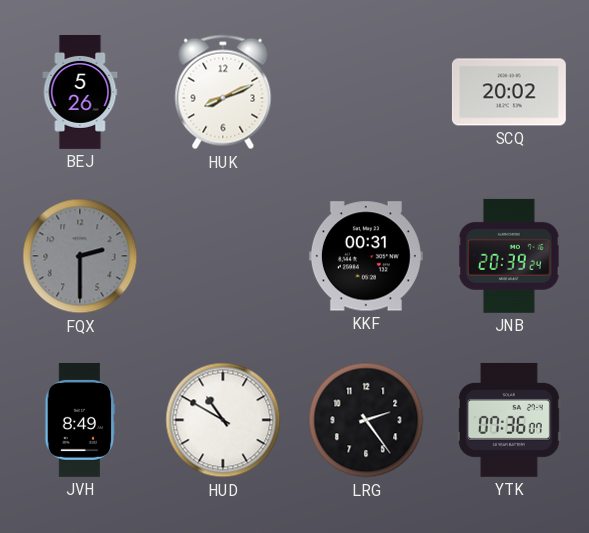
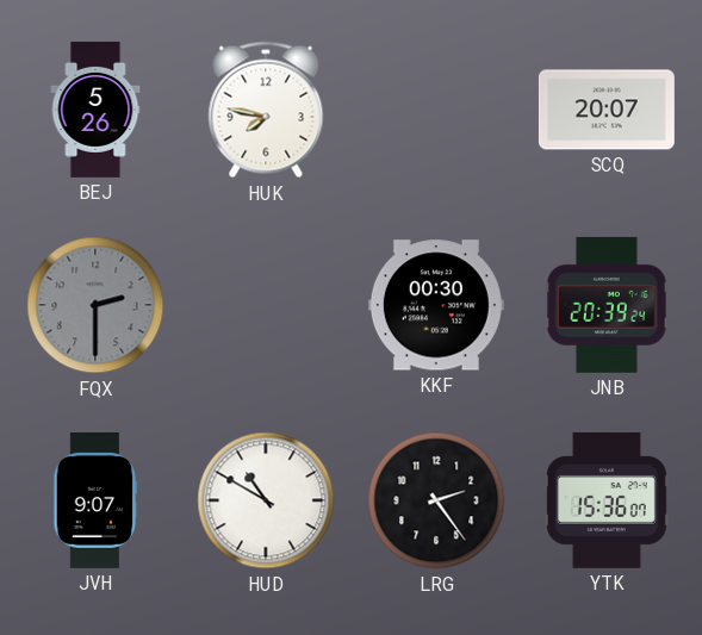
HUK: 8:11 -> 7:47
SCQ: 20:02 -> 20:07
KKF: 00:31 -> 00:30
JVH: 8:49 -> 9:07
YTK: 07:36 -> 15:36
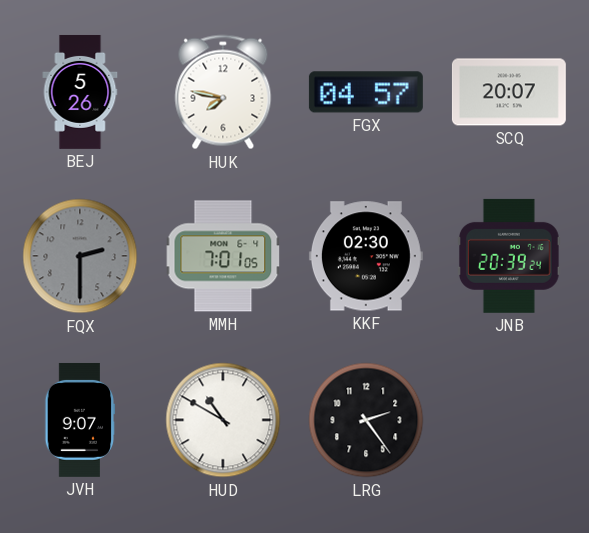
FGX: none -> 04:57
MMH: none -> 7:01
KKF: 00:30 -> 02:30
YTK: 15:36 -> none
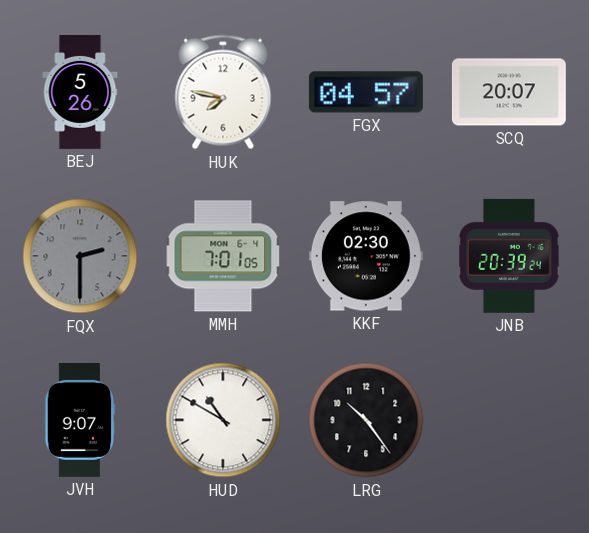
LRG: 2:24 -> 10:24
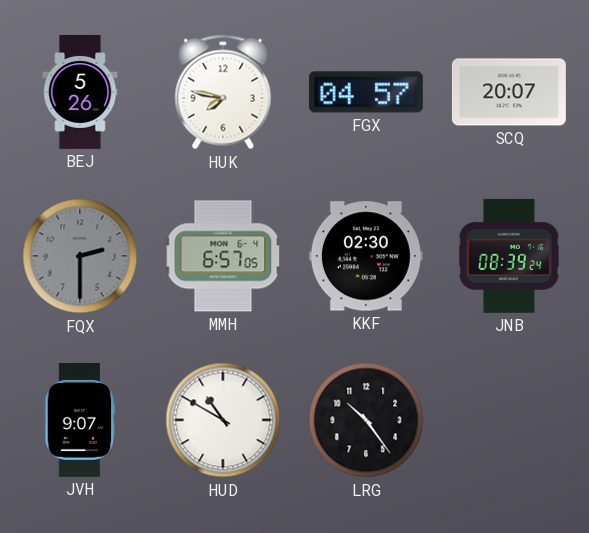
MMH: 7:01 -> 6:57
JNB: 20:39 -> 08:39
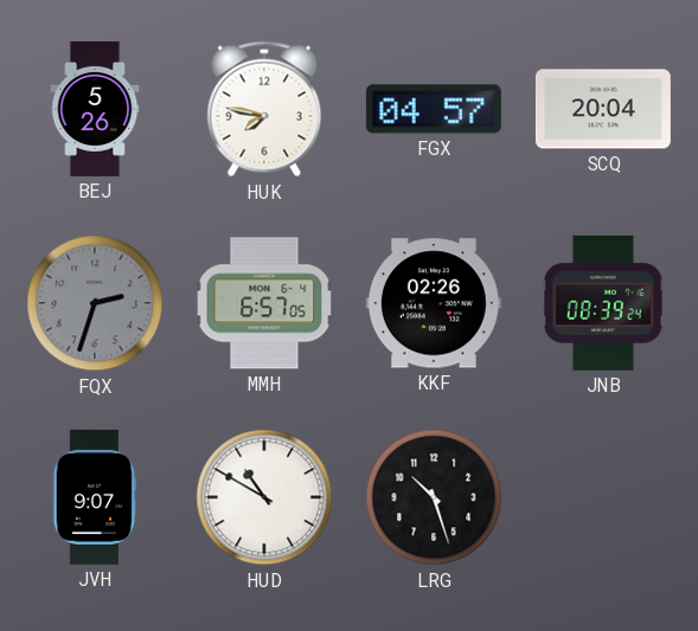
SCQ: 20:07 -> 20:04
FQX: 2:30 -> 2:33
KKF: 02:30 -> 02:26
LRG: 10:24 -> 10:27
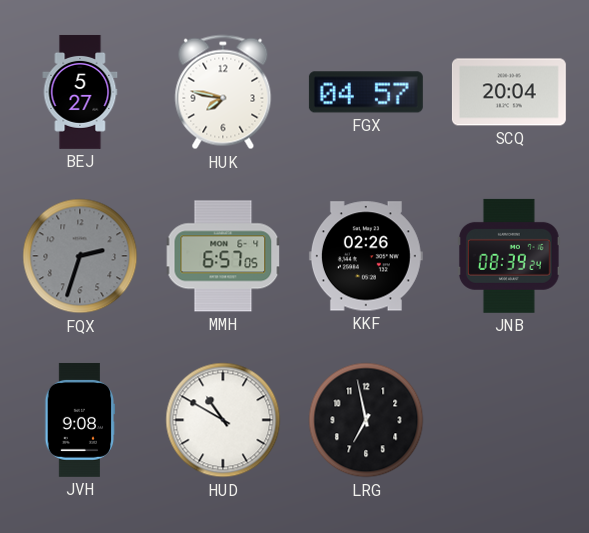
BEJ: 5:26 -> 5:27
JVH: 9:07 -> 9:08
LRG: 10:27 -> 6:58
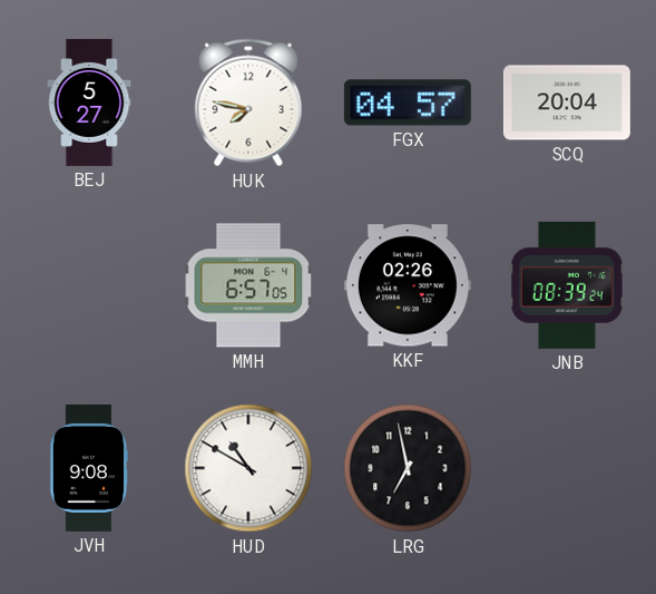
FQX: 2:33 -> none
